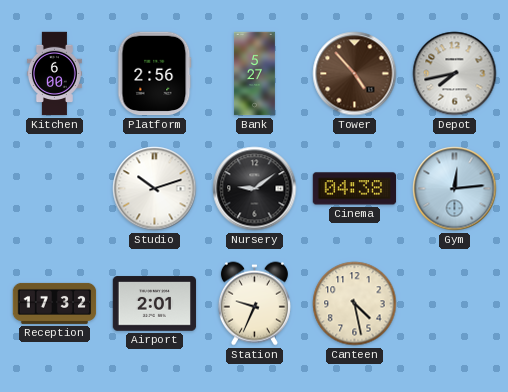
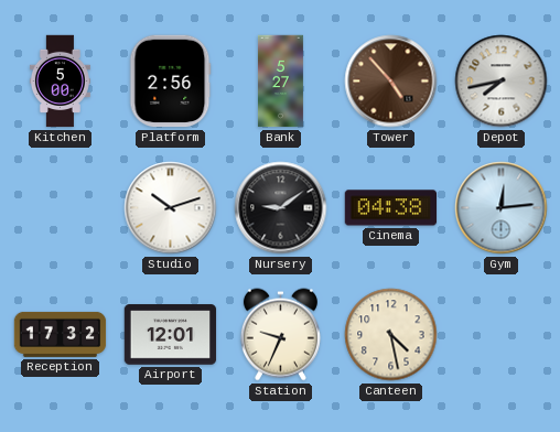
Kitchen: 6:00 -> 5:00
Airport: 2:01 -> 12:01
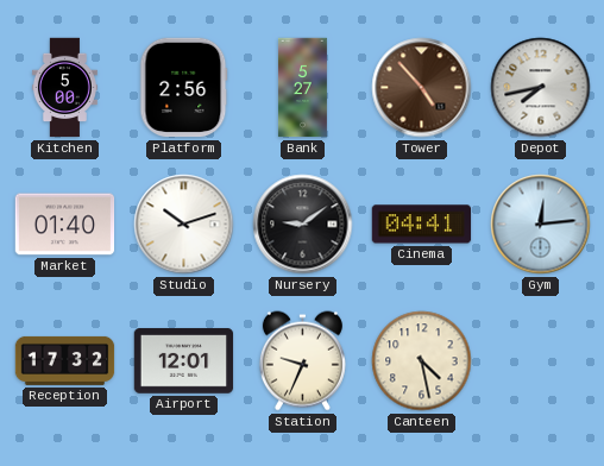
Market: none -> 01:40
Cinema: 04:38 -> 04:41
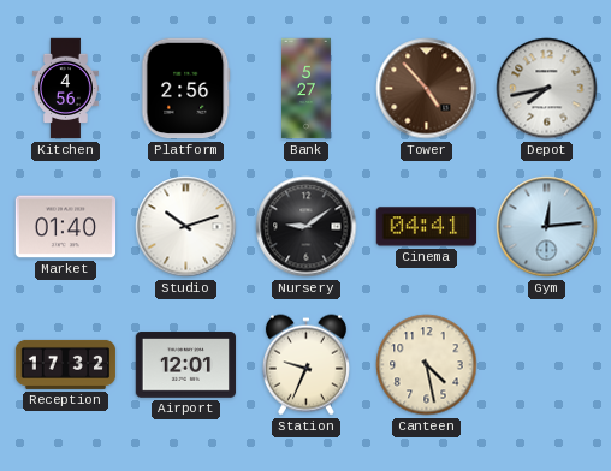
Kitchen: 5:00 -> 4:56
